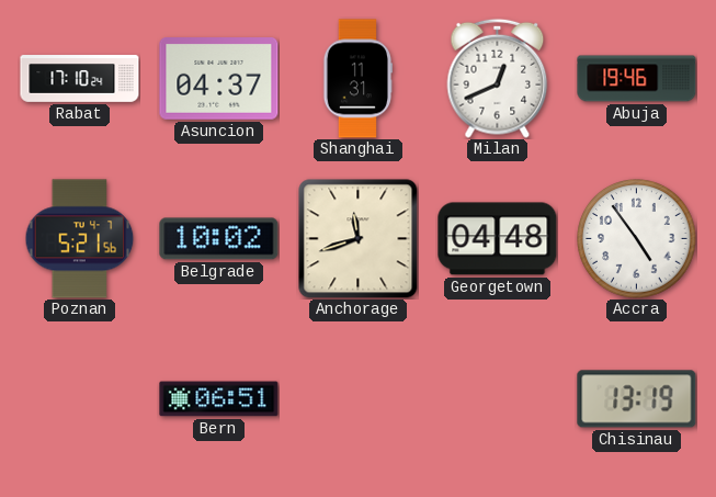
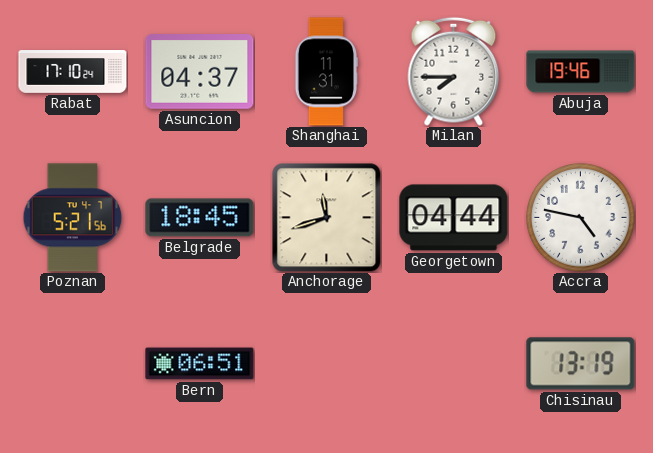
Milan: 12:41 -> 7:45
Belgrade: 10:02 -> 18:45
Georgetown: 04:48 -> 04:44
Accra: 4:54 -> 4:47
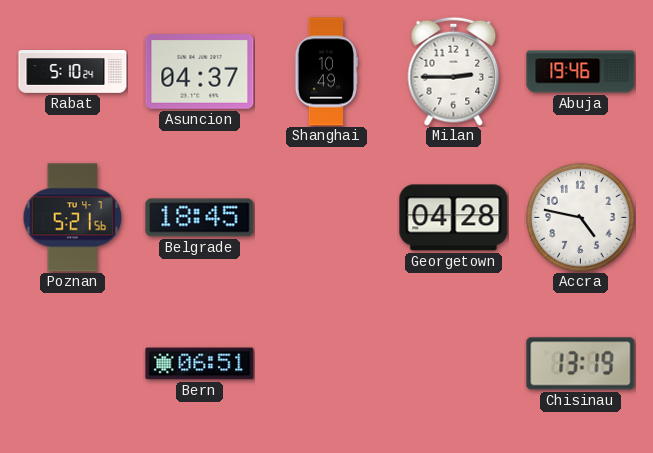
Rabat: 17:10 -> 5:10
Shanghai: 11:31 -> 10:49
Milan: 7:45 -> 2:45
Anchorage: 11:42 -> none
Georgetown: 04:44 -> 04:28
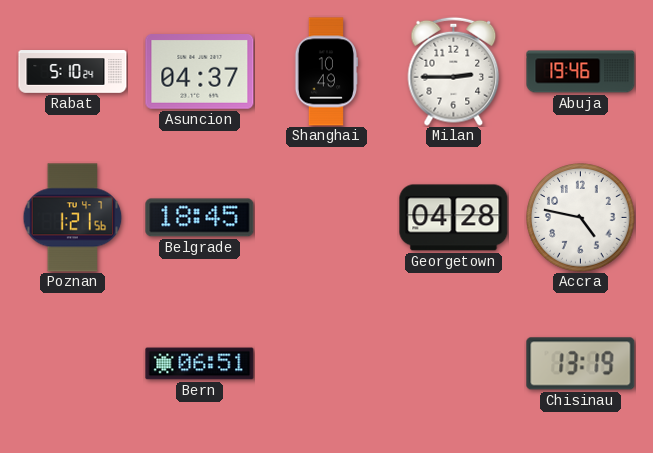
Poznan: 5:21 -> 1:21
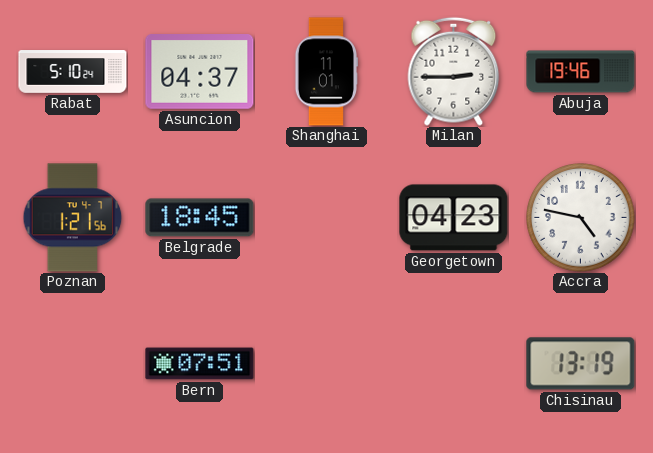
Shanghai: 10:49 -> 11:01
Georgetown: 04:28 -> 04:23
Bern: 06:51 -> 07:51
